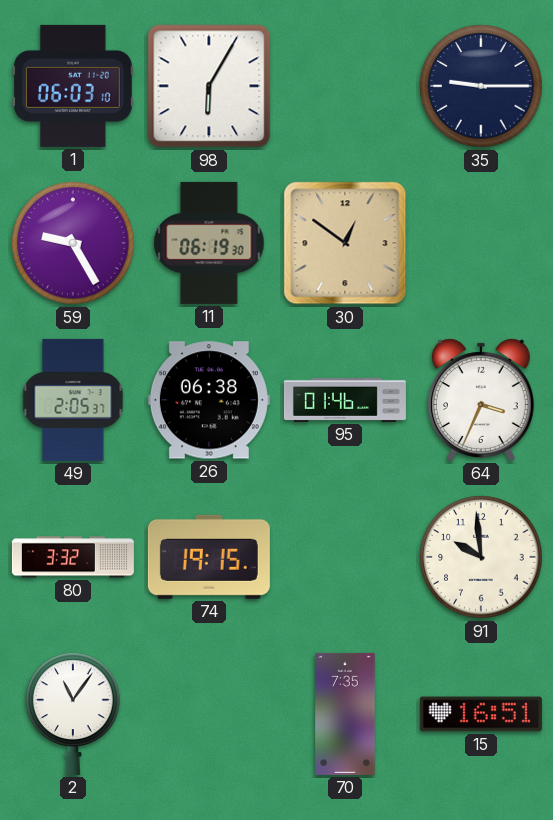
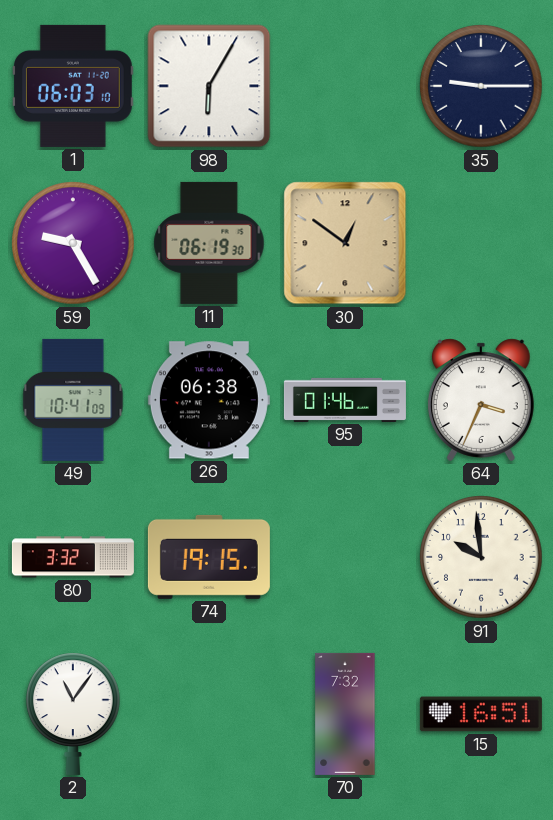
49: 2:05 -> 10:41
70: 7:35 -> 7:32
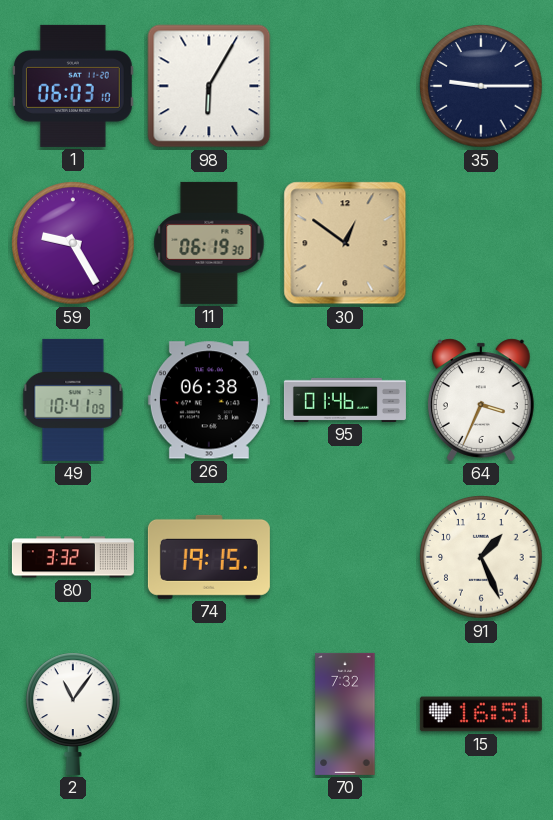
91: 9:59 -> 1:26
